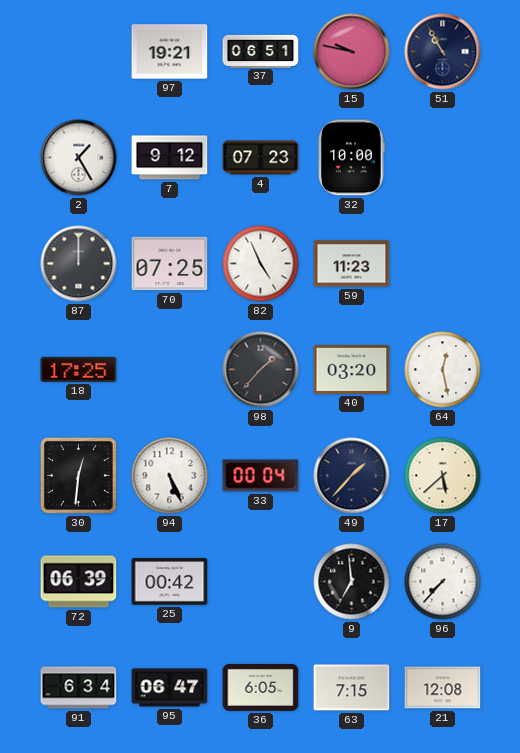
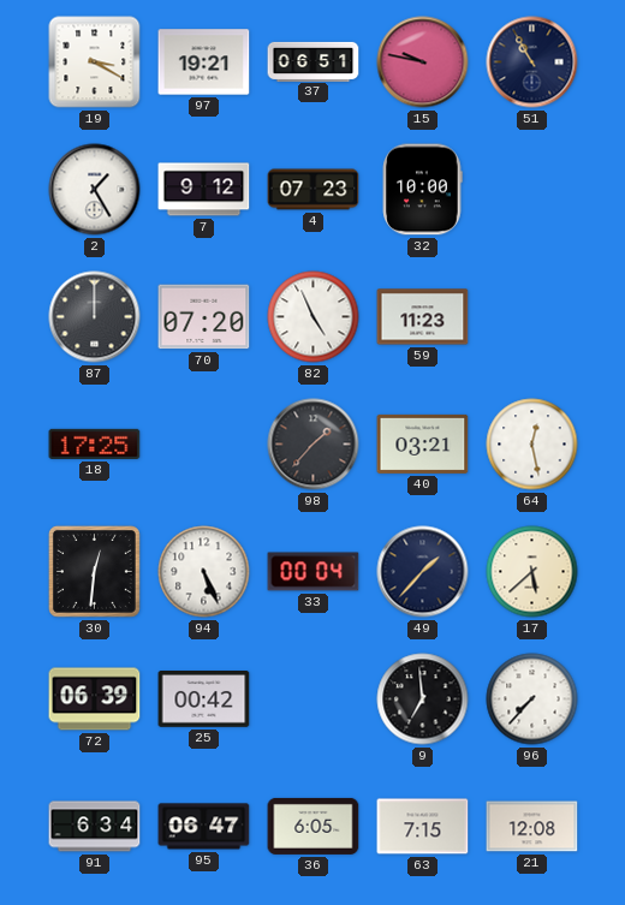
19: none -> 3:20
70: 07:25 -> 07:20
40: 03:20 -> 03:21
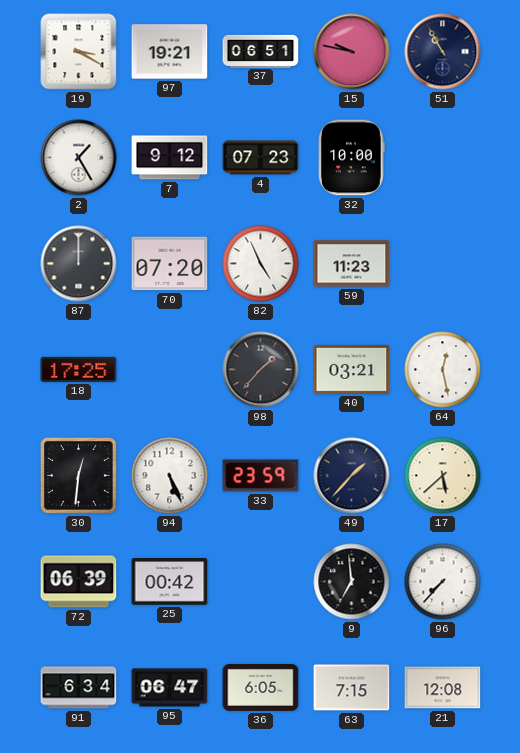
33: 00:04 -> 23:59
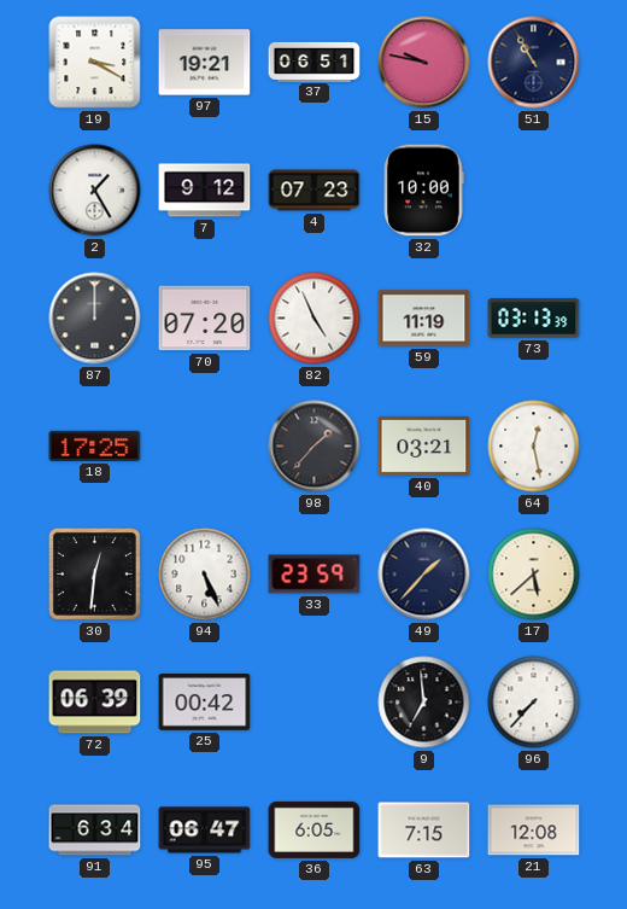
59: 11:23 -> 11:19
73: none -> 03:13
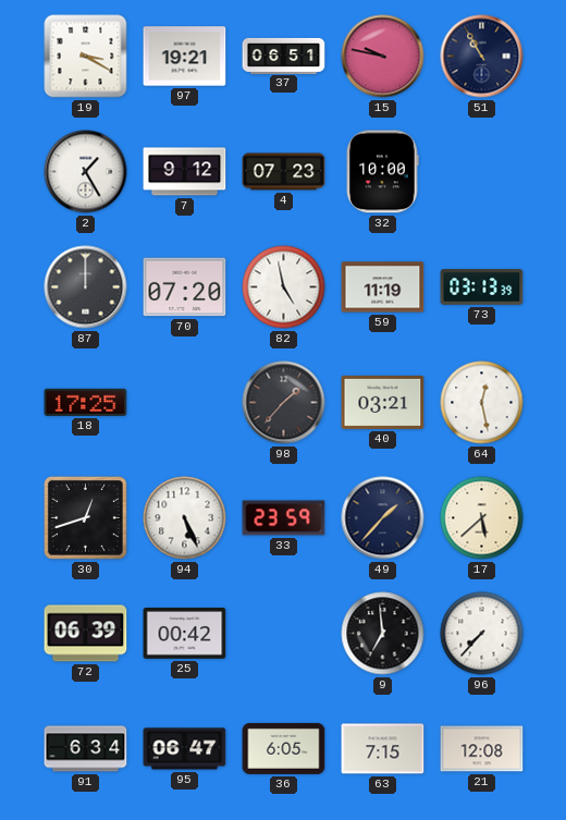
82: 4:56 -> 4:58
30: 12:31 -> 12:42
